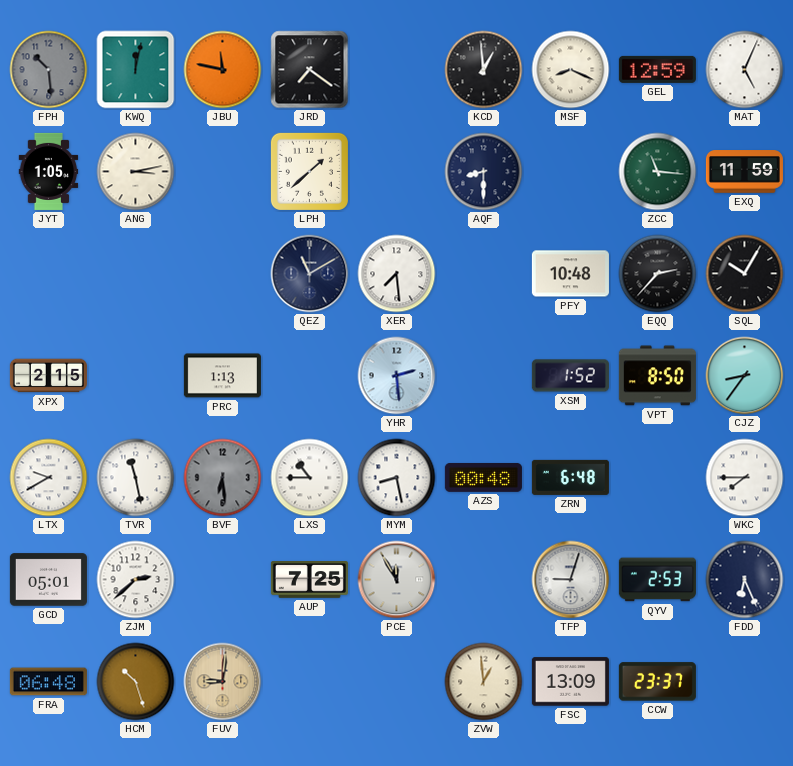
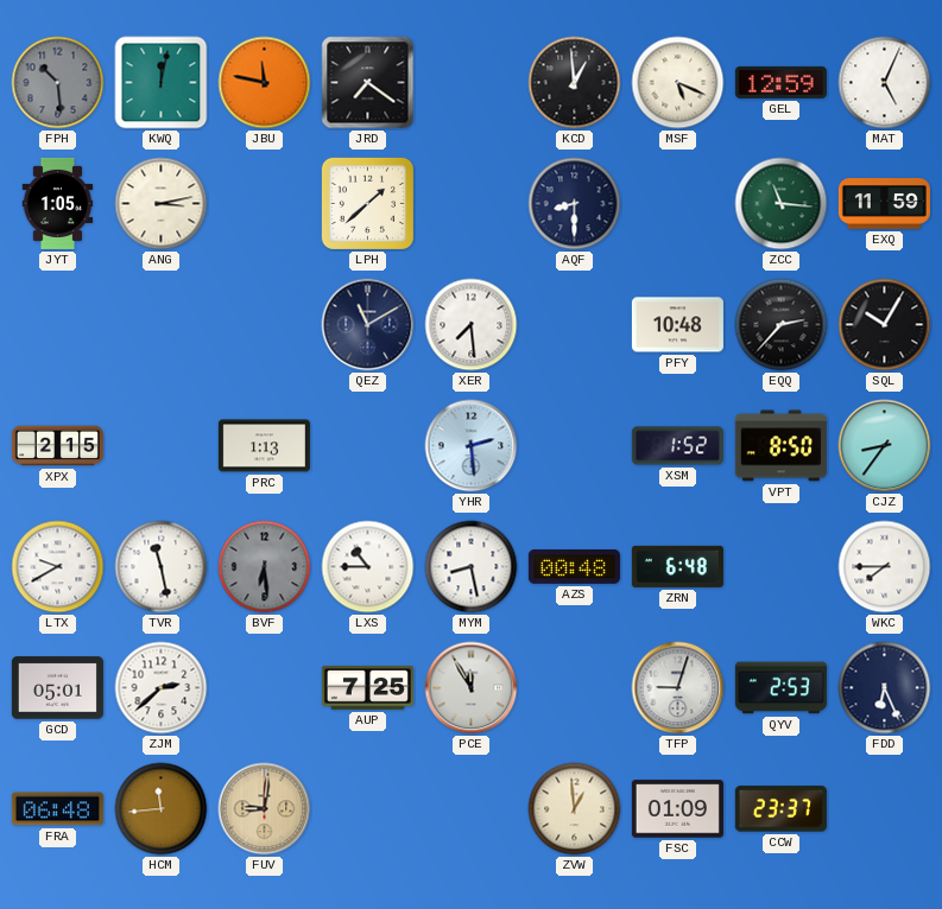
MSF: 8:19 -> 5:19
HCM: 10:27 -> 11:44
FSC: 13:09 -> 01:09
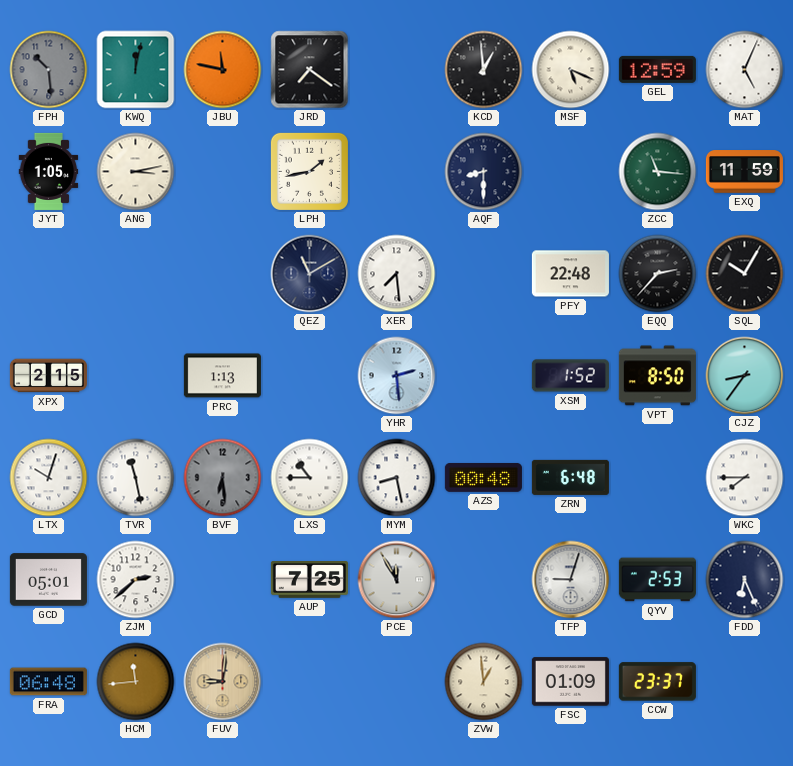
LPH: 1:38 -> 1:43
PFY: 10:48 -> 22:48
LTX: 9:40 -> 10:03
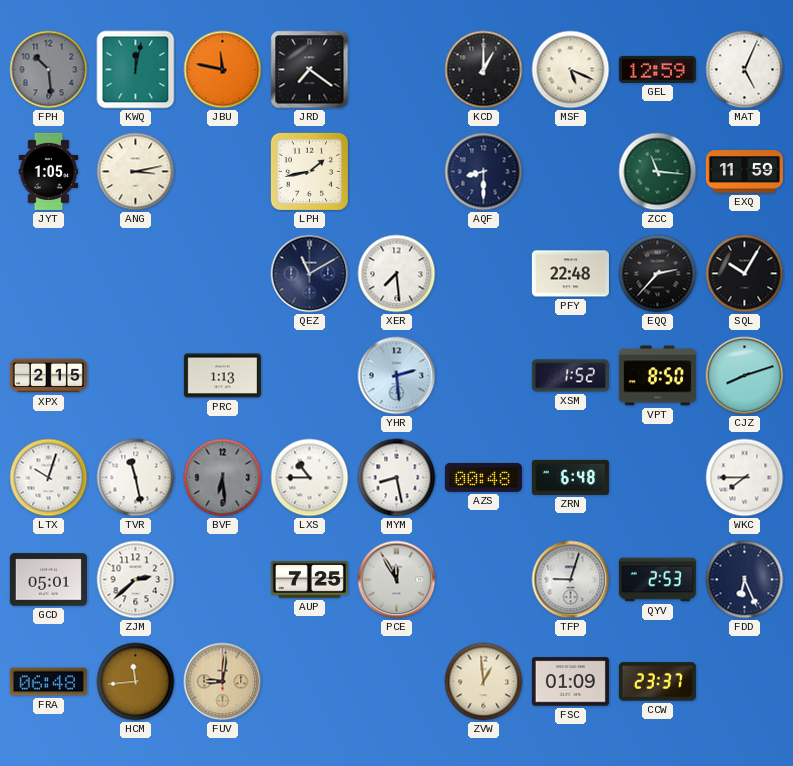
KCD: 12:59 -> 1:00
CJZ: 8:36 -> 8:12
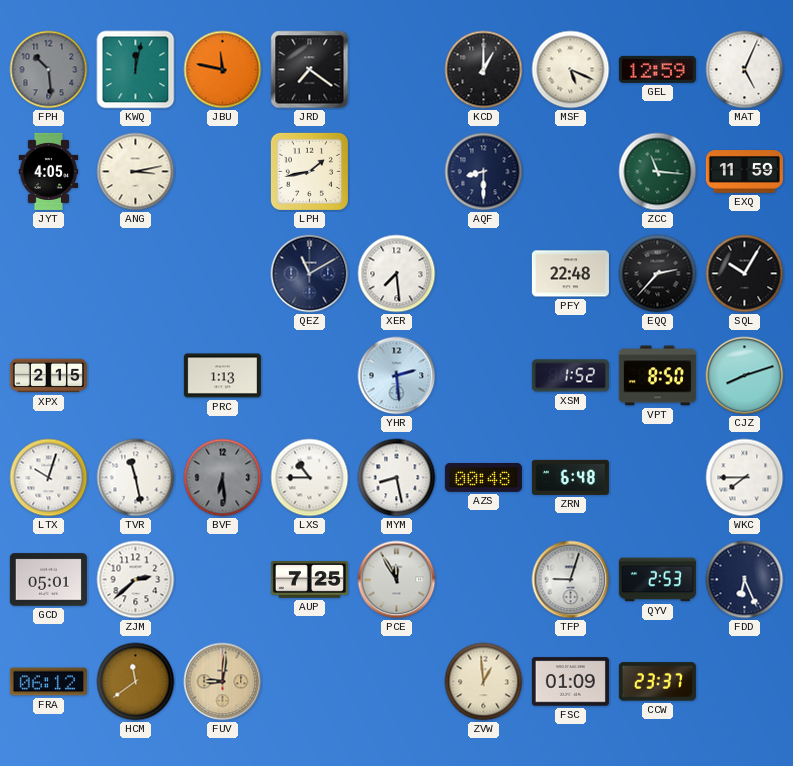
JYT: 1:05 -> 4:05
FRA: 06:48 -> 06:12
HCM: 11:44 -> 11:39
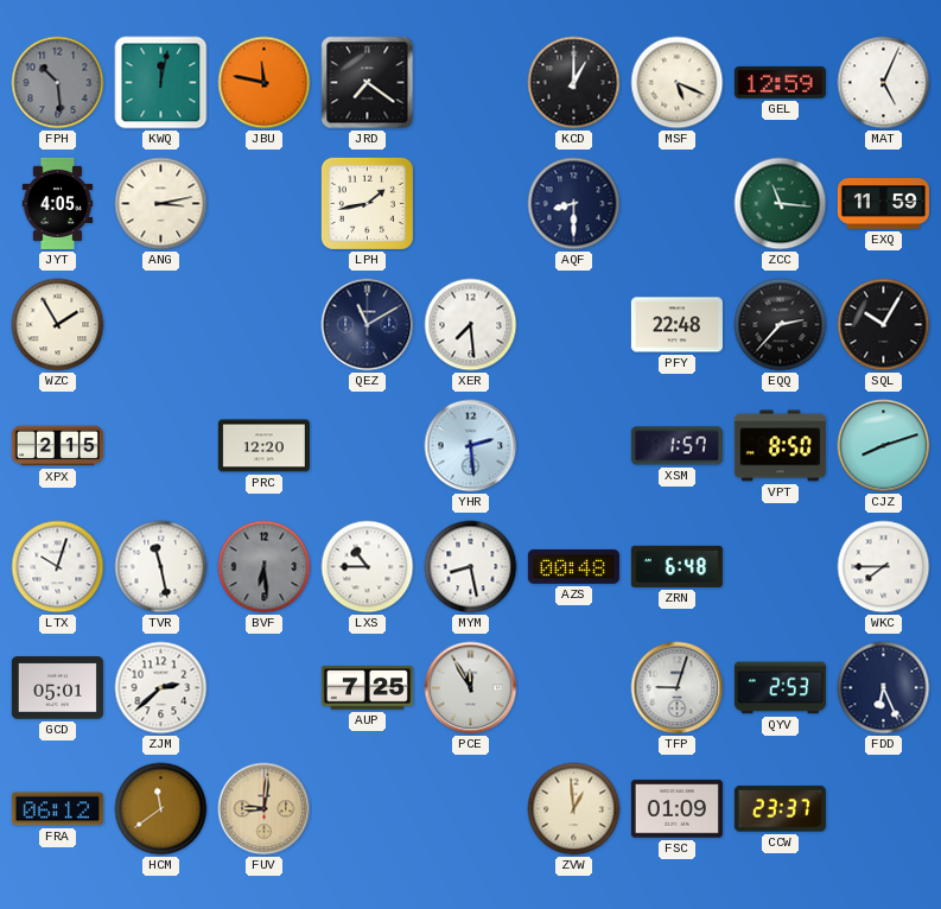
WZC: none -> 1:55
PRC: 1:13 -> 12:20
XSM: 1:52 -> 1:57
